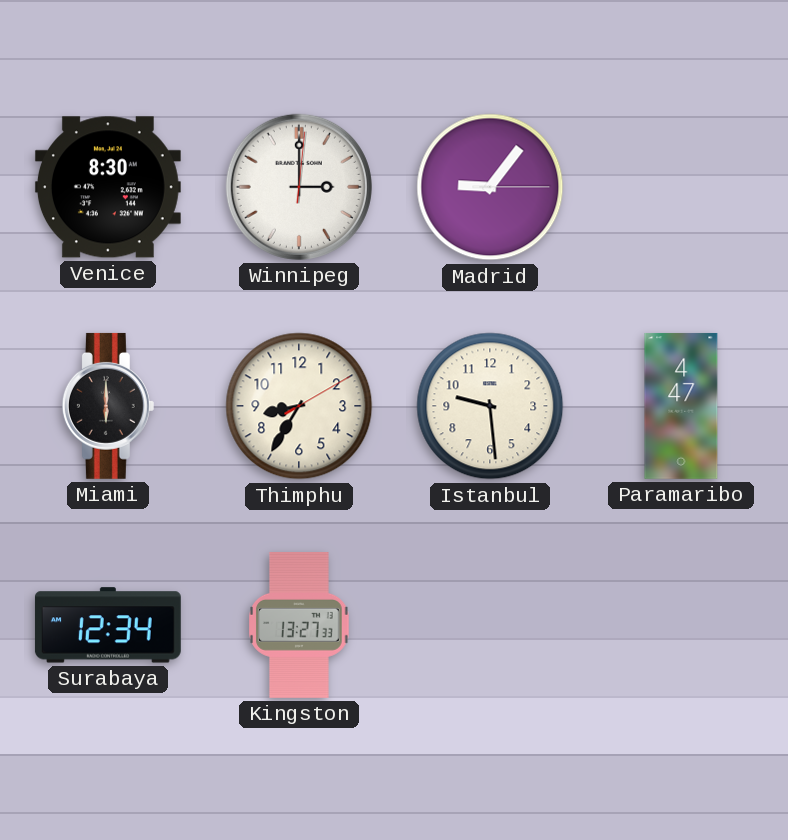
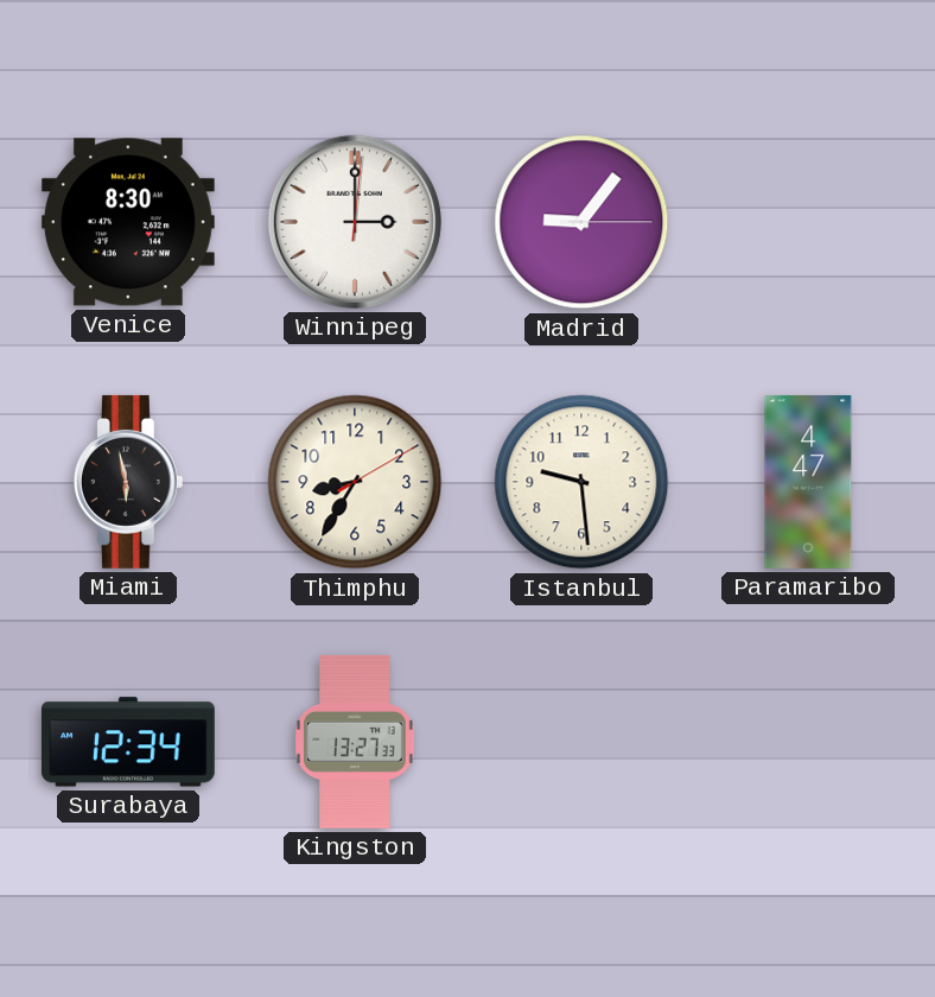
Miami: 6:00 -> 5:58
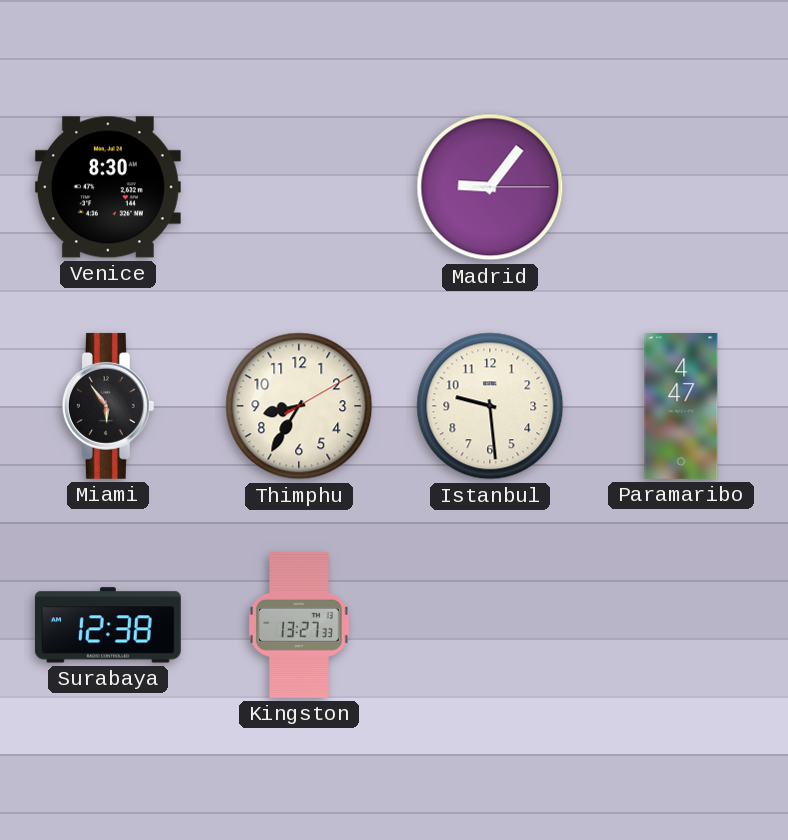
Winnipeg: 3:00 -> none
Miami: 5:58 -> 5:54
Surabaya: 12:34 -> 12:38
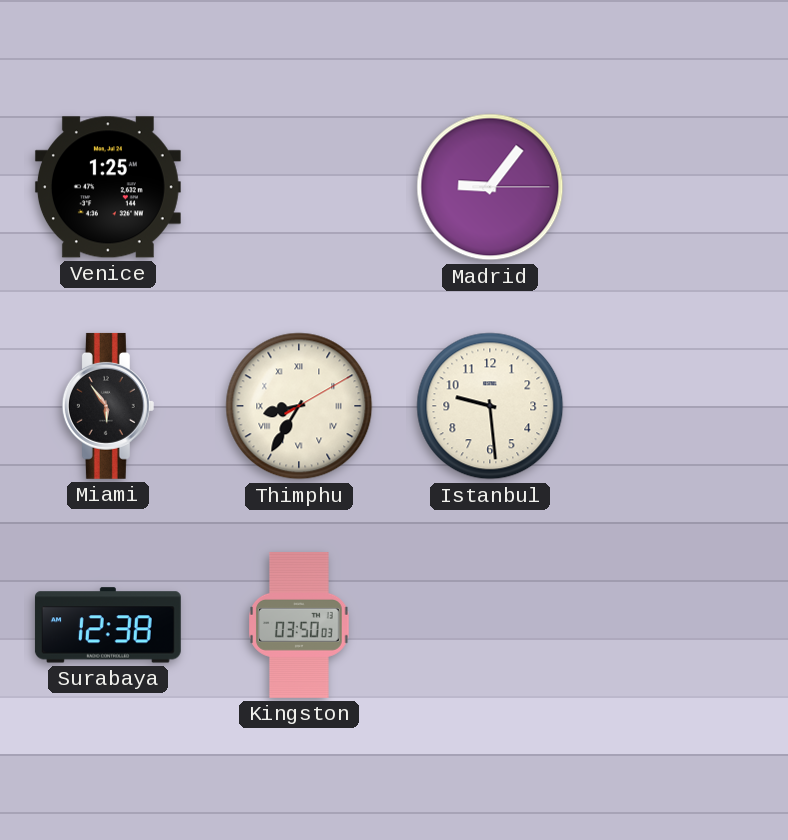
Venice: 8:30 -> 1:25
Thimphu numerals: Arabic -> Roman
Paramaribo: 4:47 -> none
Kingston: 13:27 -> 03:50
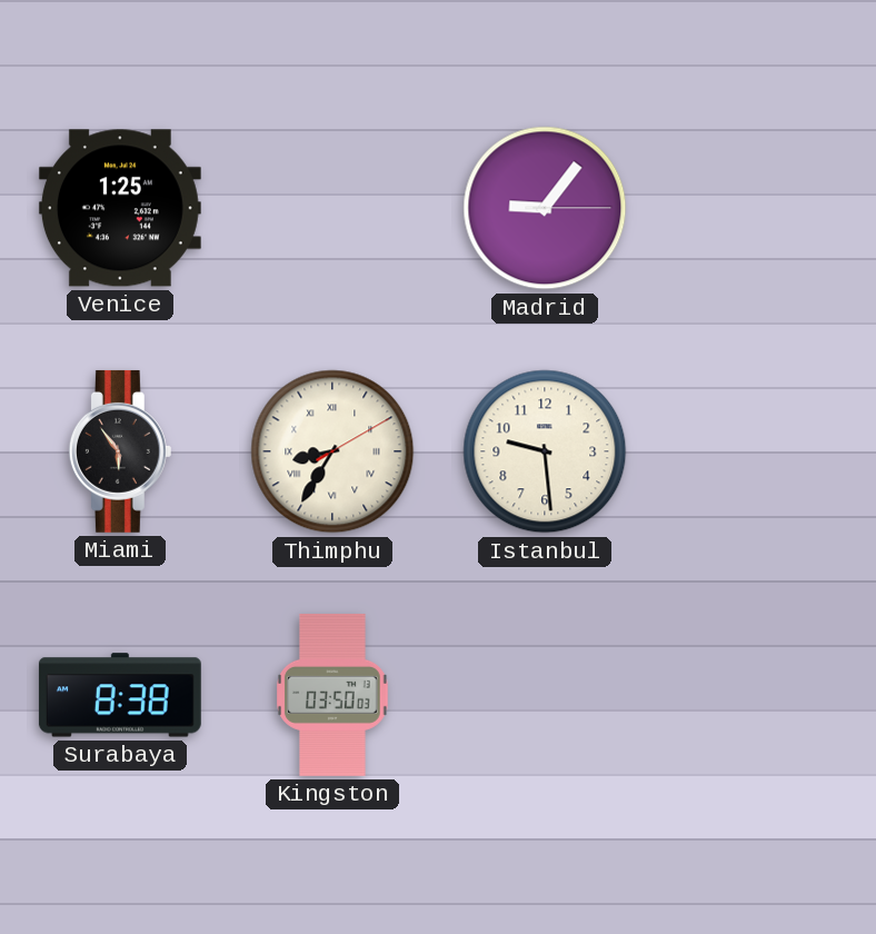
Surabaya: 12:38 -> 8:38
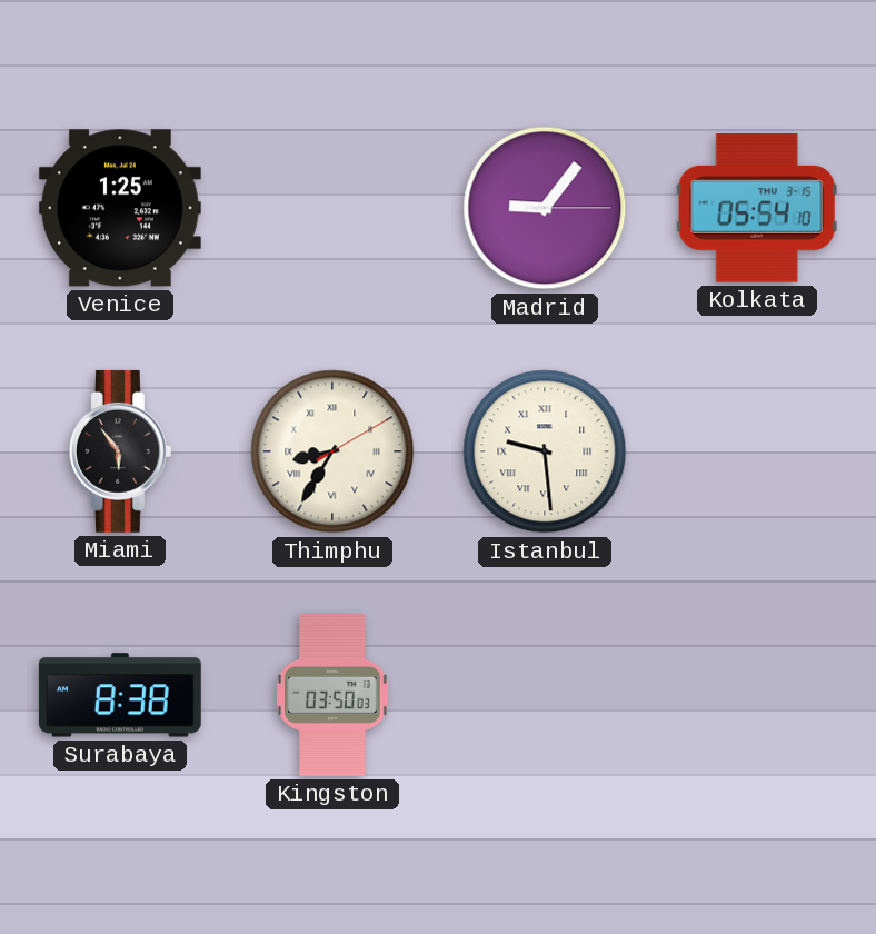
Kolkata: none -> 05:54
Istanbul numerals: Arabic -> Roman
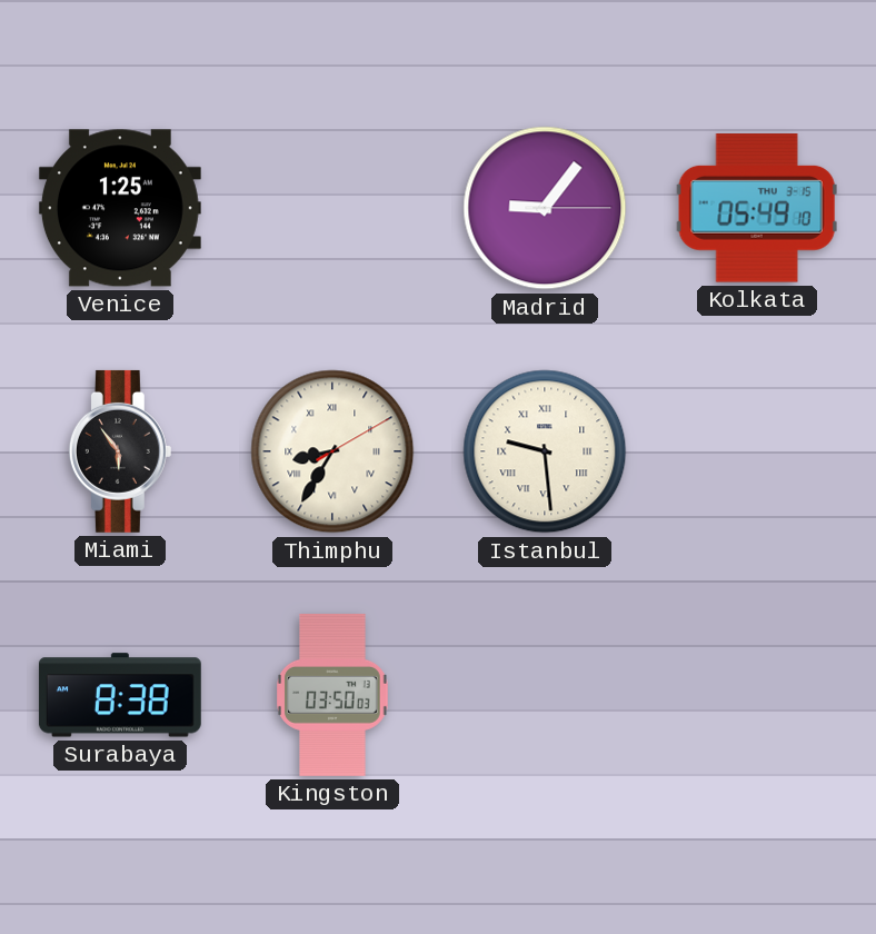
Kolkata: 05:54 -> 05:49
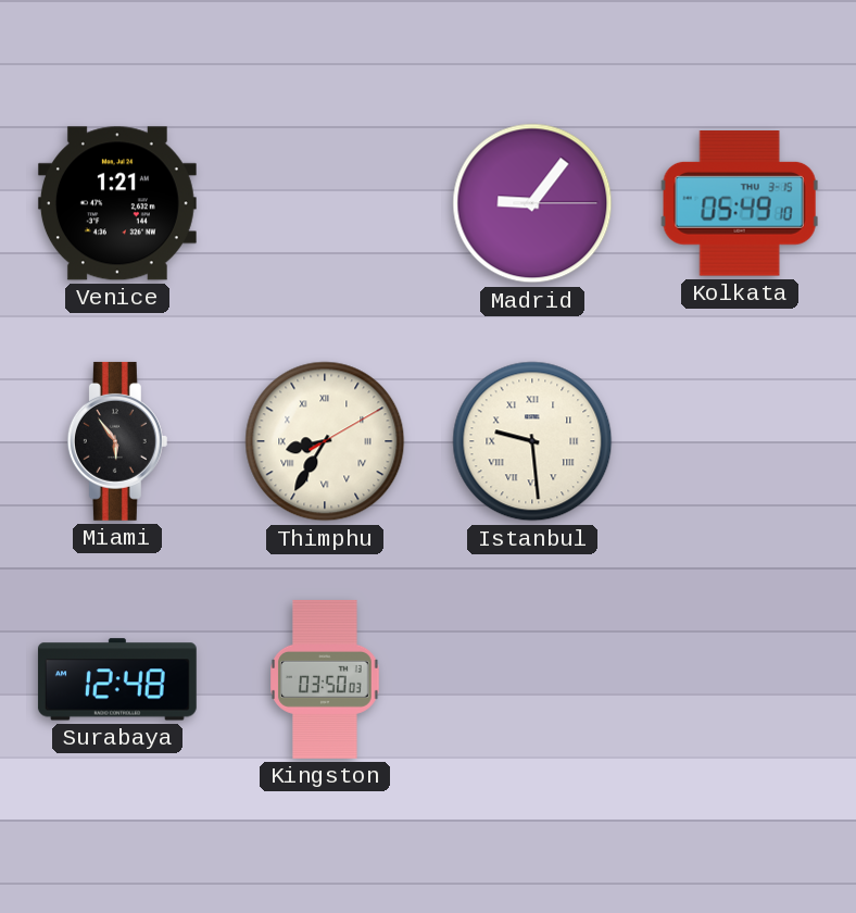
Venice: 1:25 -> 1:21
Surabaya: 8:38 -> 12:48
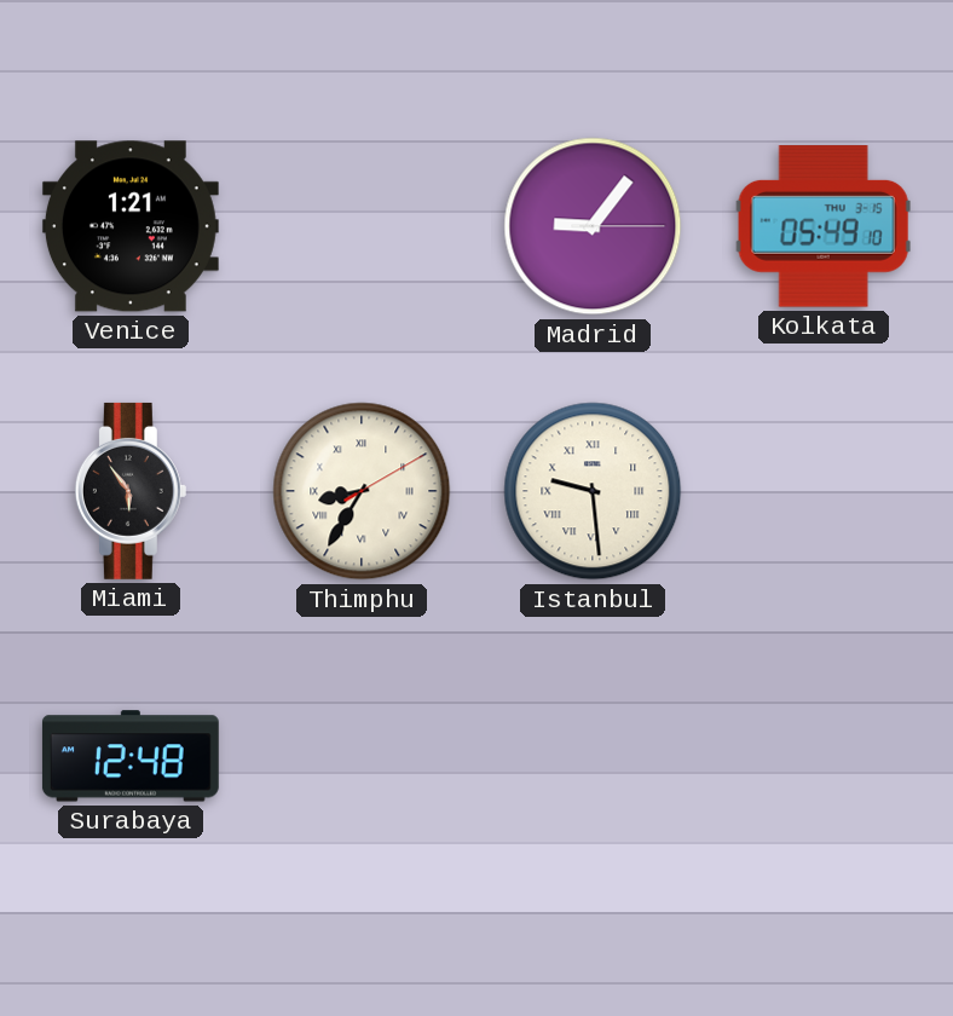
Kingston: 03:50 -> none
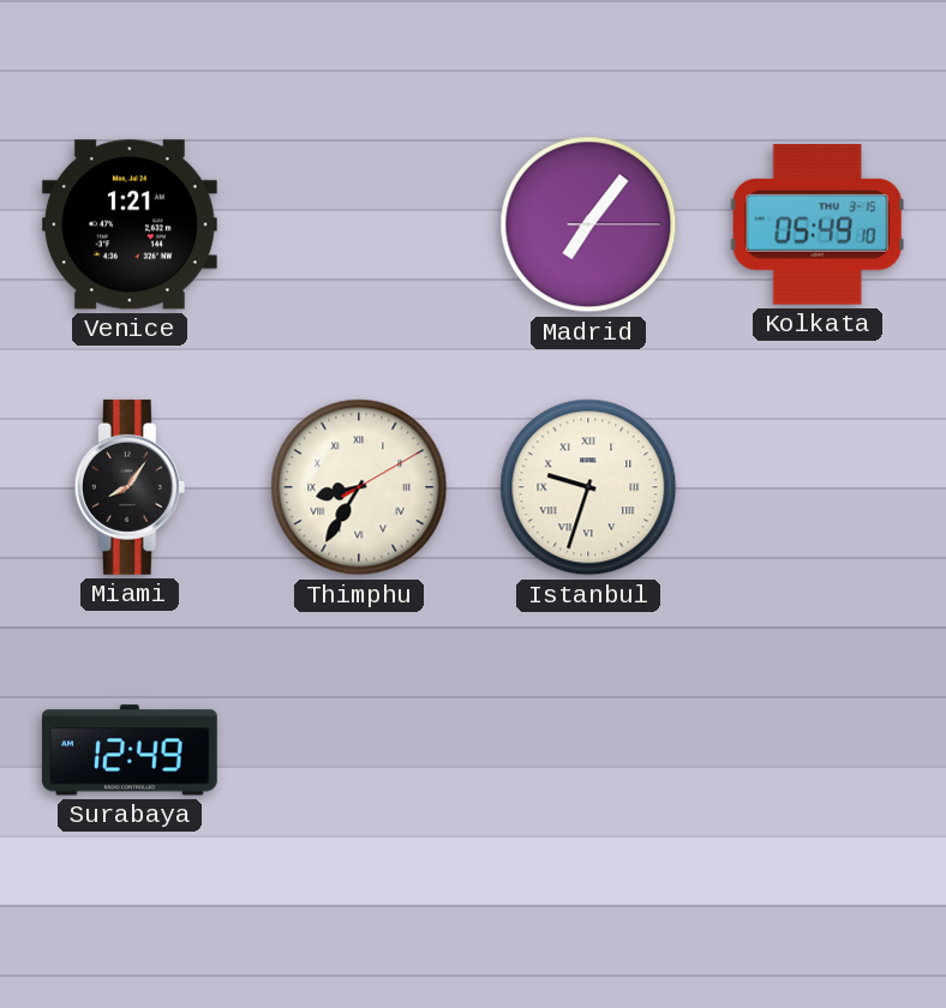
Madrid: 9:06 -> 7:06
Miami: 5:54 -> 8:06
Istanbul: 9:29 -> 9:33
Surabaya: 12:48 -> 12:49
